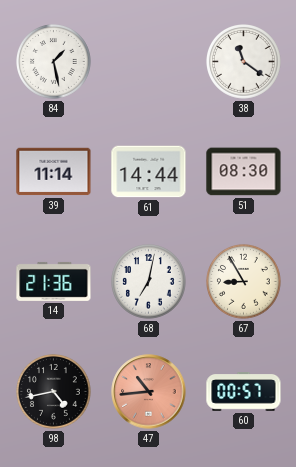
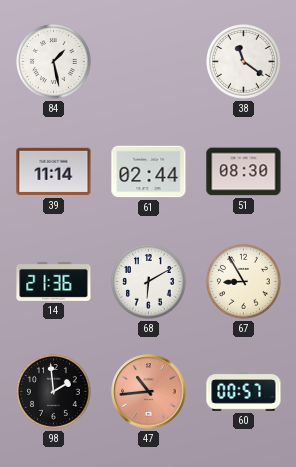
61: 14:44 -> 02:44
68: 7:02 -> 6:10
98: 4:43 -> 1:59
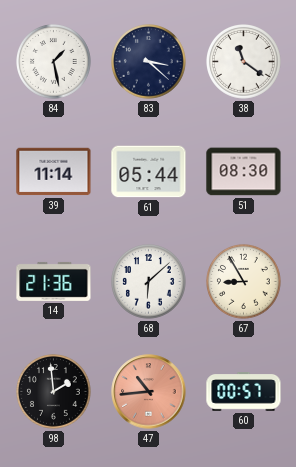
83: none -> 3:22
61: 02:44 -> 05:44
68: 6:10 -> 6:08
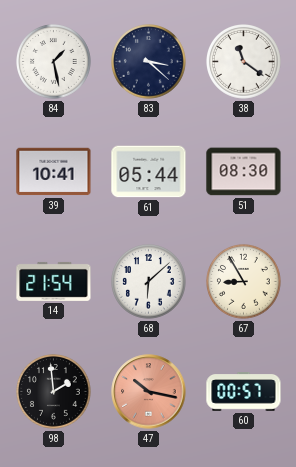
39: 11:14 -> 10:41
14: 21:36 -> 21:54
47: 10:44 -> 10:17
